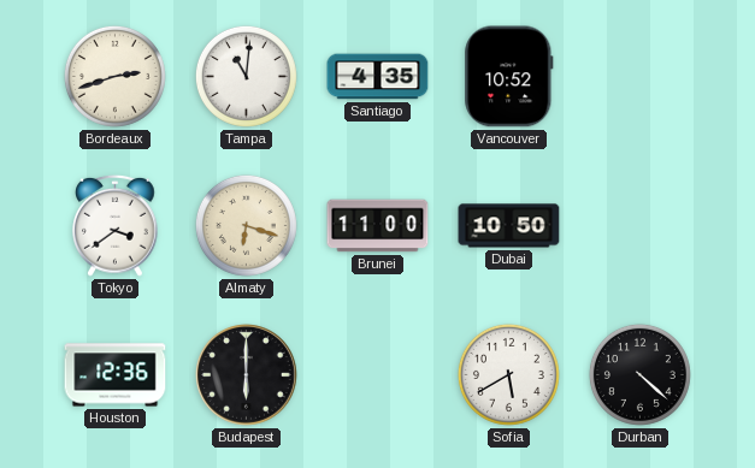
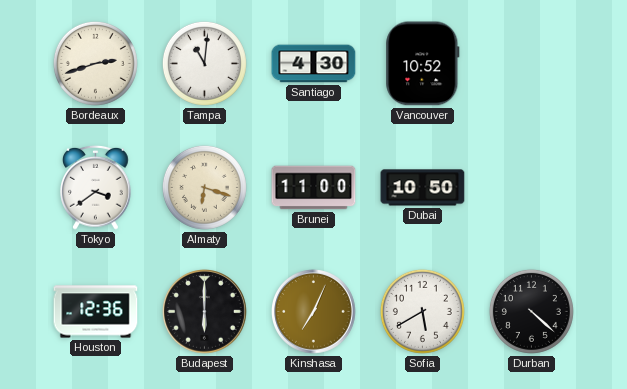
Santiago: 4:35 -> 4:30
Kinshasa: none -> 7:04
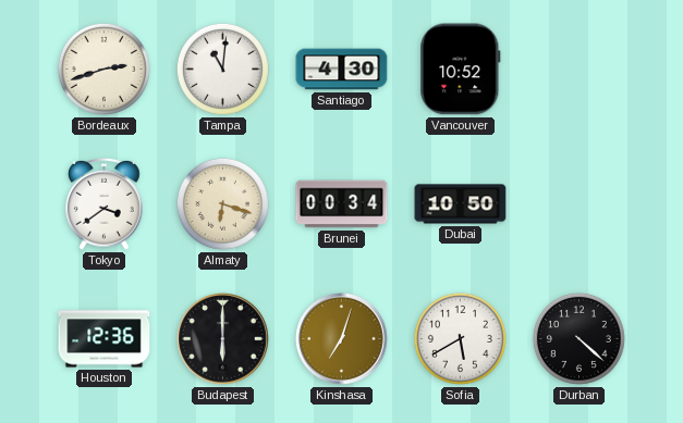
Brunei: 11:00 -> 00:34
Kinshasa: 7:04 -> 7:03
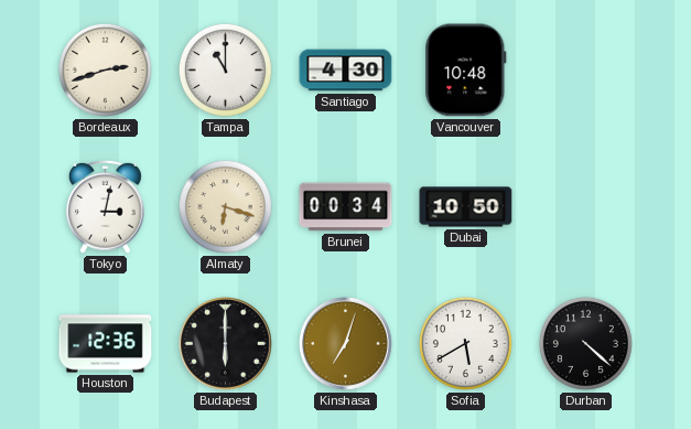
Tampa: 11:01 -> 11:00
Vancouver: 10:52 -> 10:48
Tokyo: 3:39 -> 3:02
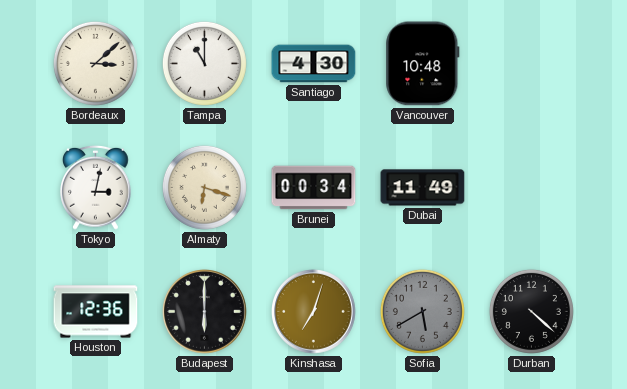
Bordeaux: 2:42 -> 3:08
Dubai: 10:50 -> 11:49
Sofia dial: white -> grey
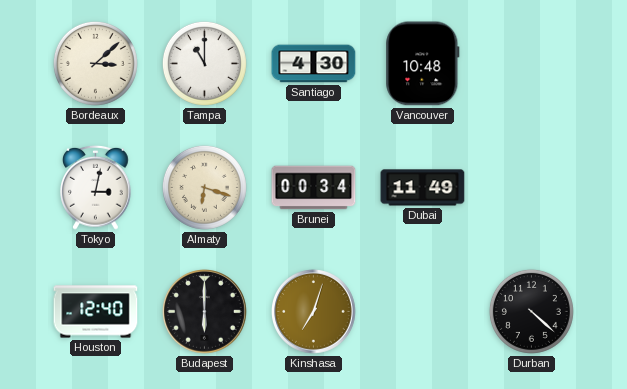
Houston: 12:36 -> 12:40
Sofia: 5:40 -> none
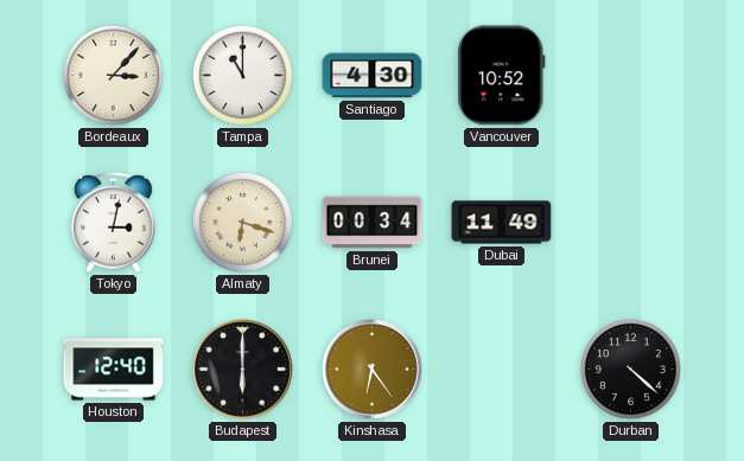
Bordeaux: 3:08 -> 3:07
Vancouver: 10:48 -> 10:52
Kinshasa: 7:03 -> 6:24
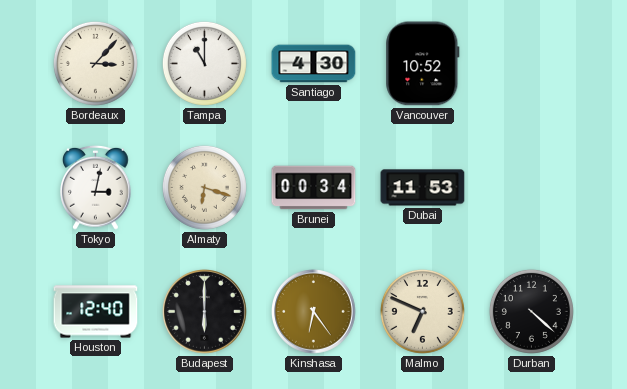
Dubai: 11:49 -> 11:53
Malmo: none -> 6:49
